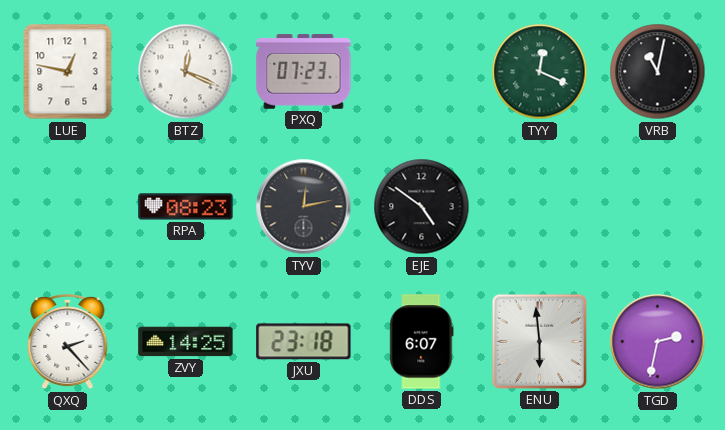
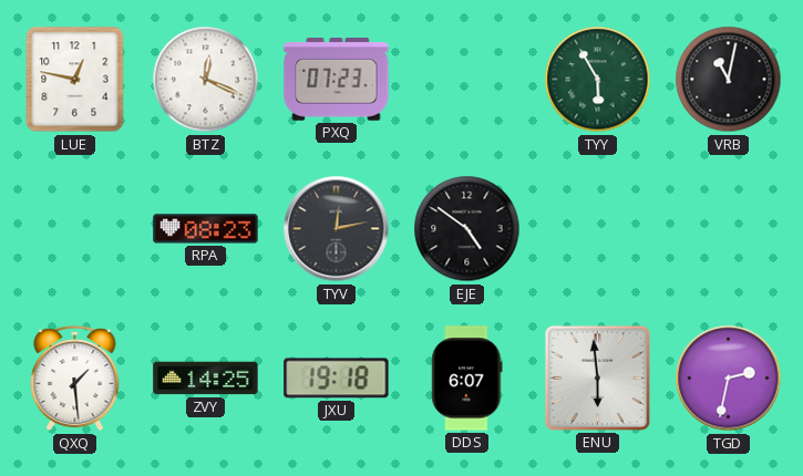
TYY: 12:19 -> 5:55
QXQ: 2:23 -> 1:29
JXU: 23:18 -> 19:18
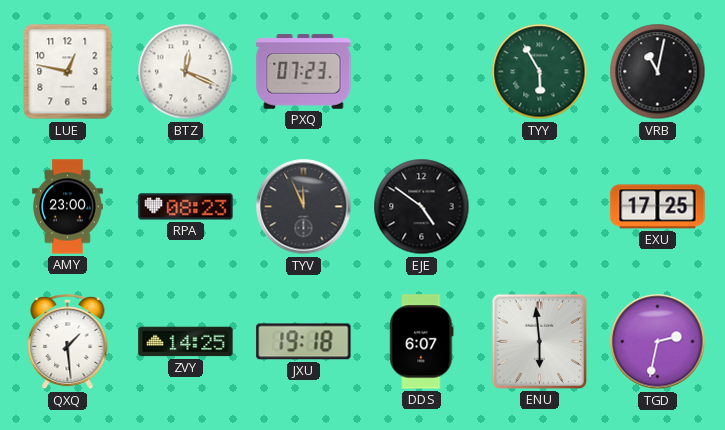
AMY: none -> 23:00
TYV: 12:13 -> 11:56
EXU: none -> 17:25
